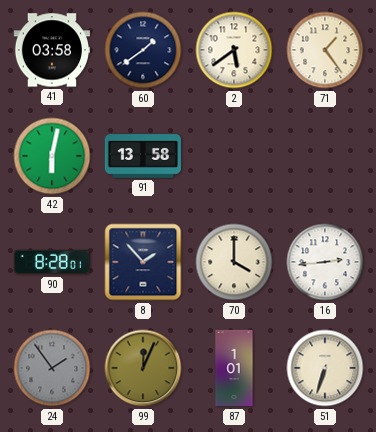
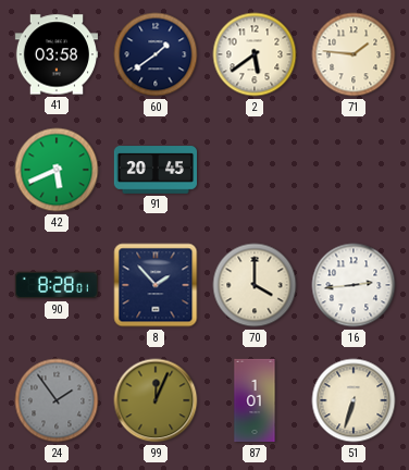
71: 1:24 -> 1:46
42: 6:02 -> 5:41
91: 13:58 -> 20:45
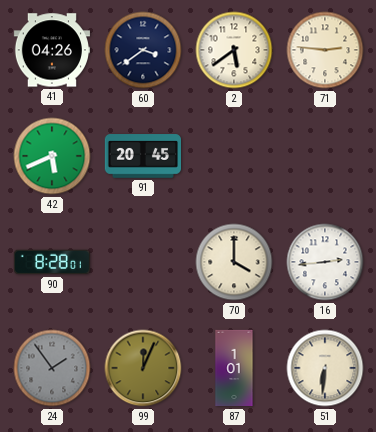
41: 03:58 -> 04:26
60: 1:39 -> 3:39
71: 1:46 -> 2:46
8: 1:53 -> none
51: 6:33 -> 6:31
